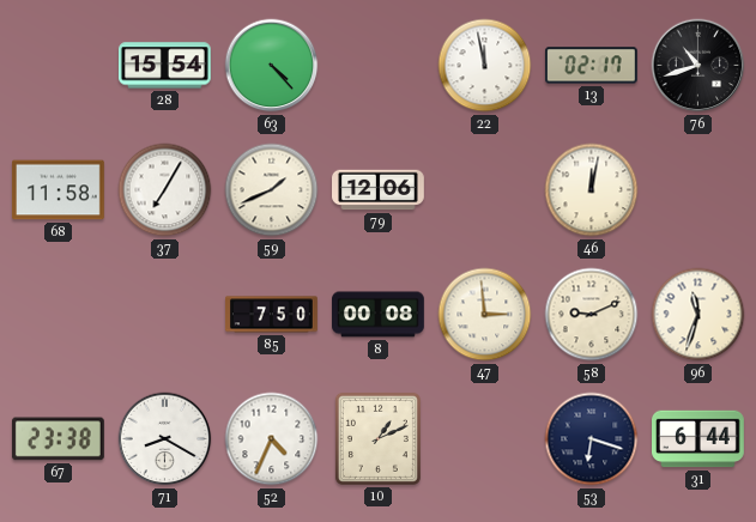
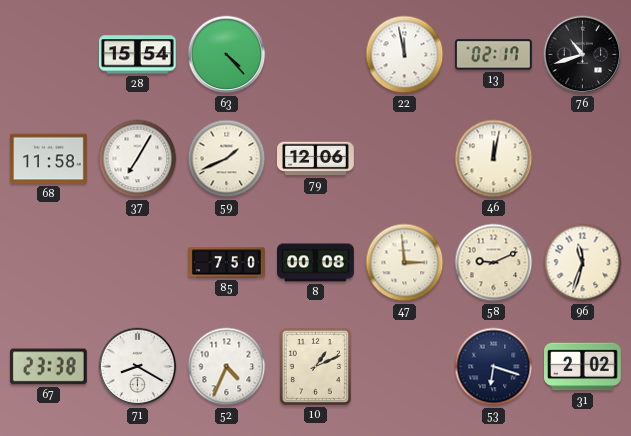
31: 6:44 -> 2:02
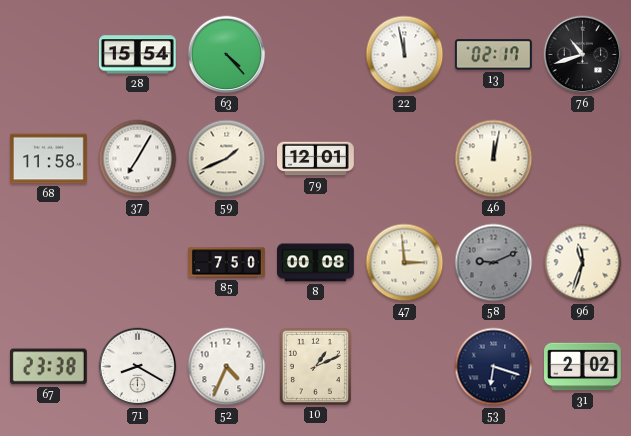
79: 12:06 -> 12:01
58 dial: cream -> grey
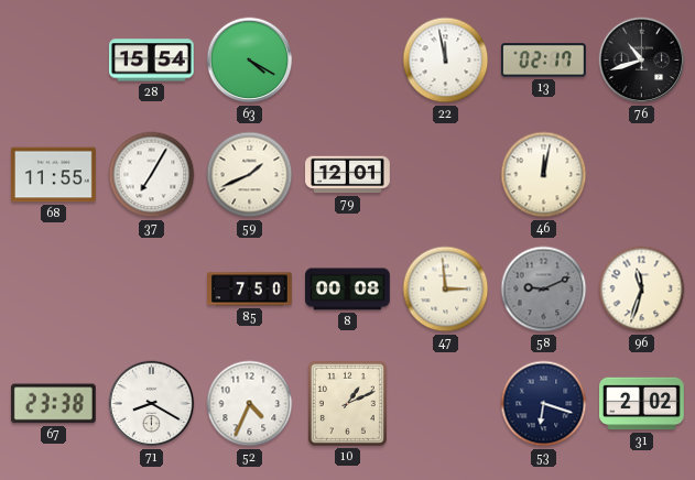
63: 4:23 -> 4:20
68: 11:58 -> 11:55
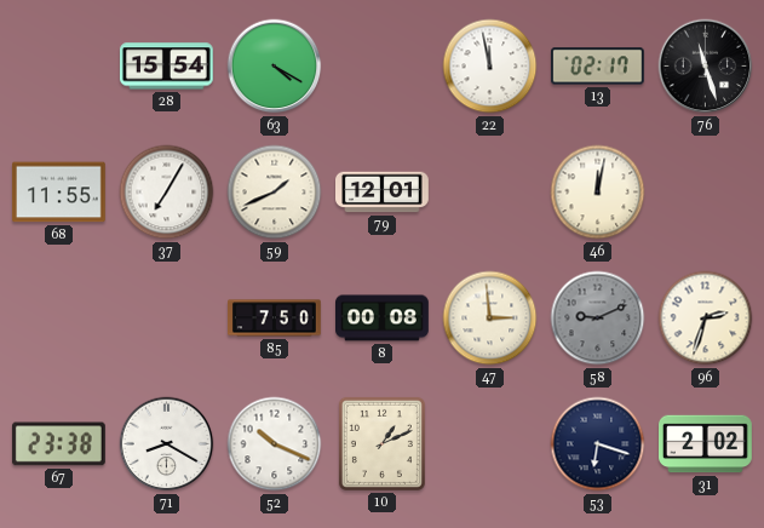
76: 10:42 -> 11:27
96: 11:33 -> 2:33
52: 4:34 -> 10:19
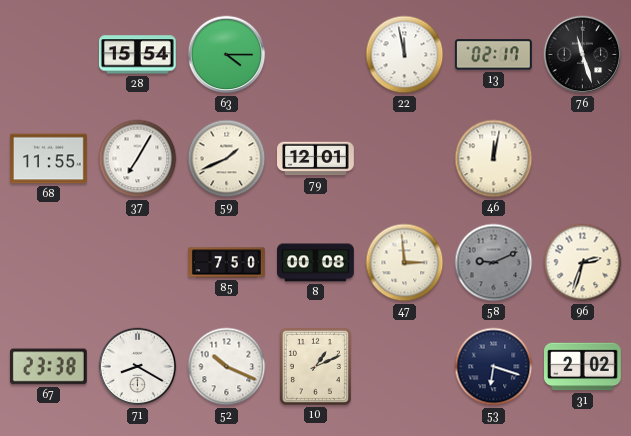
63: 4:20 -> 4:15
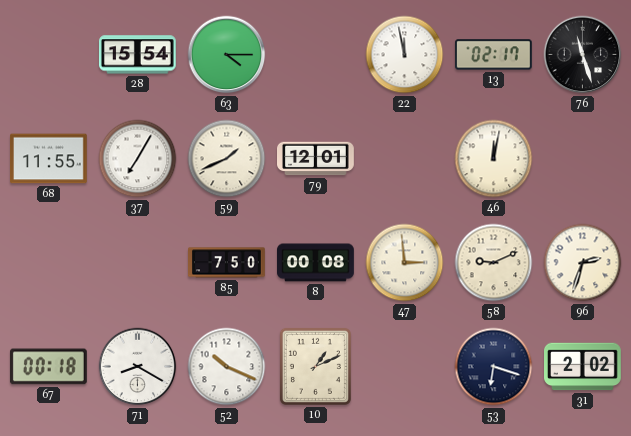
58 dial: grey -> cream
67: 23:38 -> 00:18
